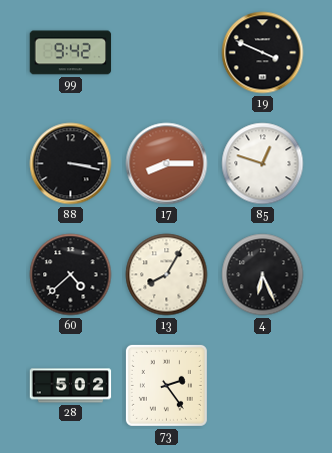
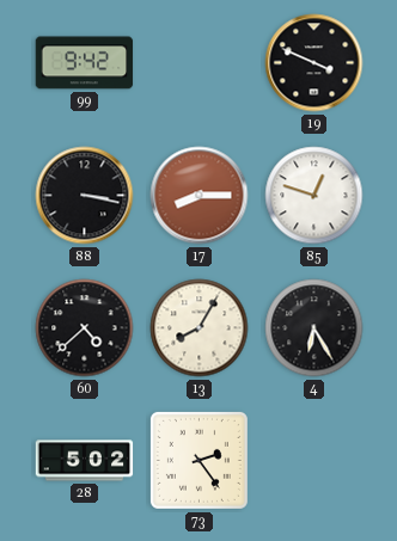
4: 6:26 -> 6:25
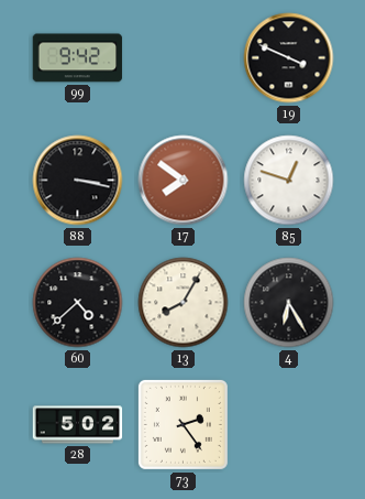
17: 8:15 -> 7:51
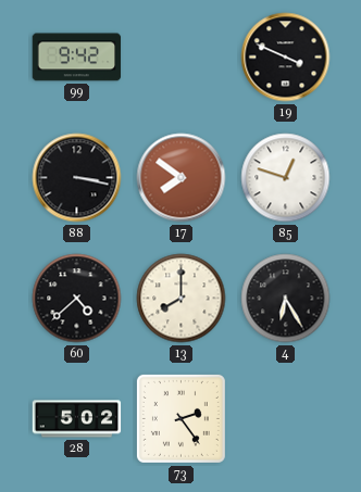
13: 8:05 -> 8:00
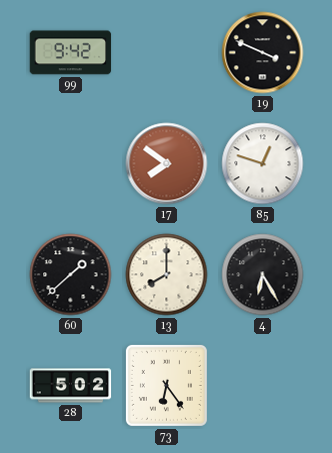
88: 3:17 -> none
60: 4:38 -> 1:38
73: 2:24 -> 6:24
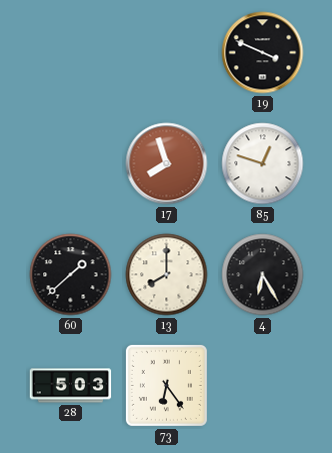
99: 9:42 -> none
17: 7:51 -> 7:57
28: 5:02 -> 5:03
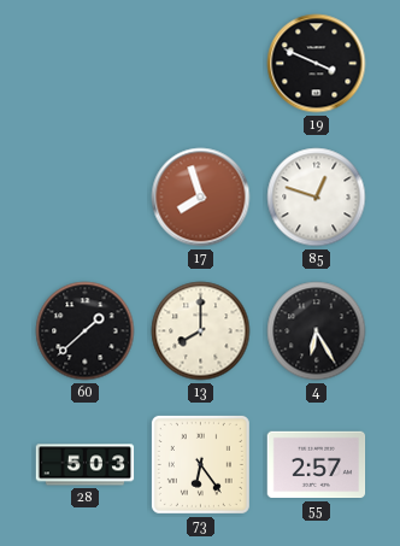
55: none -> 2:57
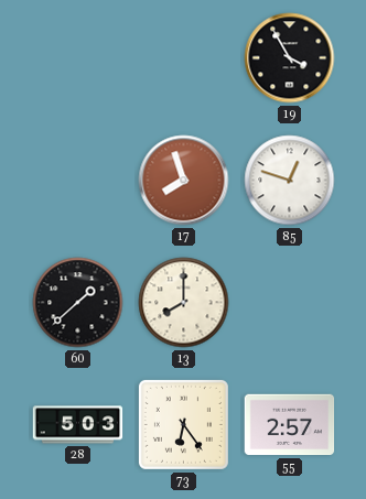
19: 3:49 -> 3:55
4: 6:25 -> none
